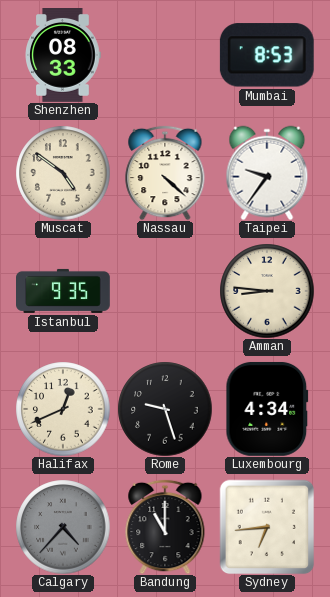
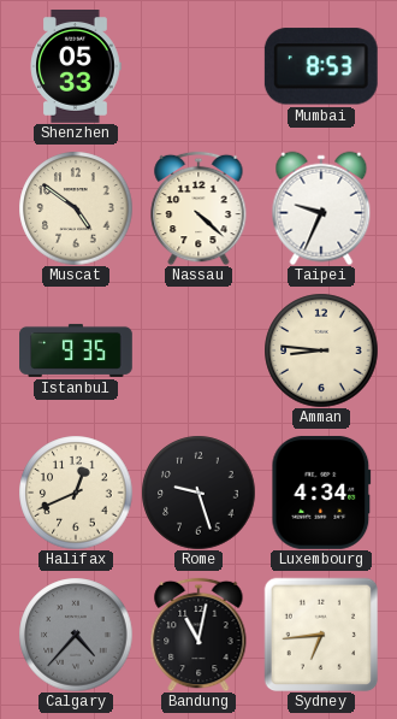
Shenzhen: 08:33 -> 05:33
Taipei: 9:36 -> 9:34
Bandung: 11:00 -> 11:02
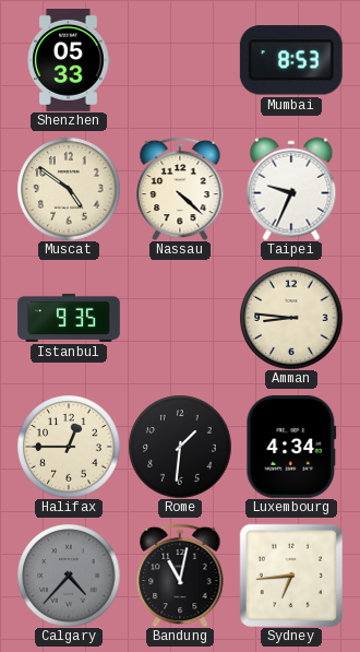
Halifax: 12:41 -> 12:45
Rome: 9:27 -> 1:31
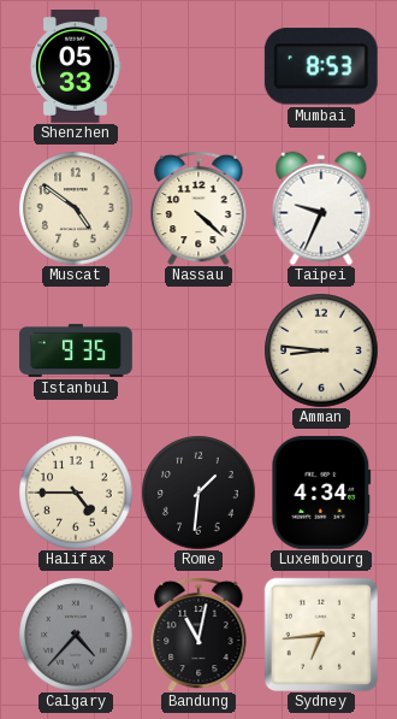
Halifax: 12:45 -> 4:45
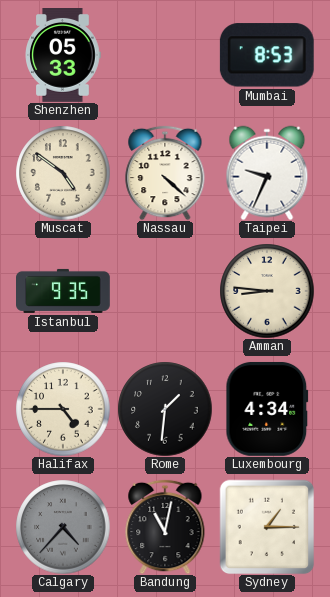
Sydney: 6:44 -> 1:15
